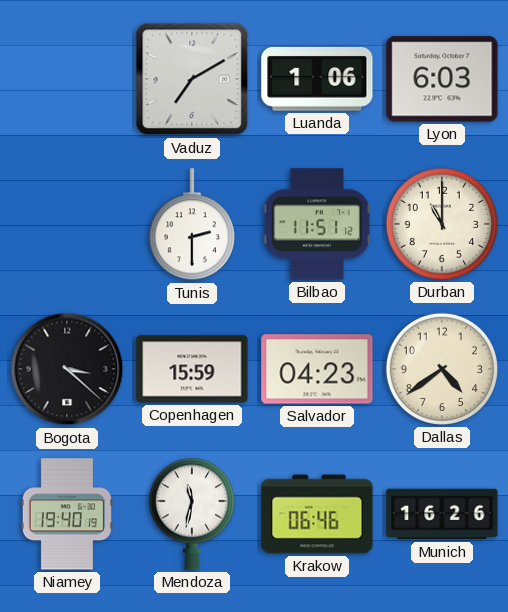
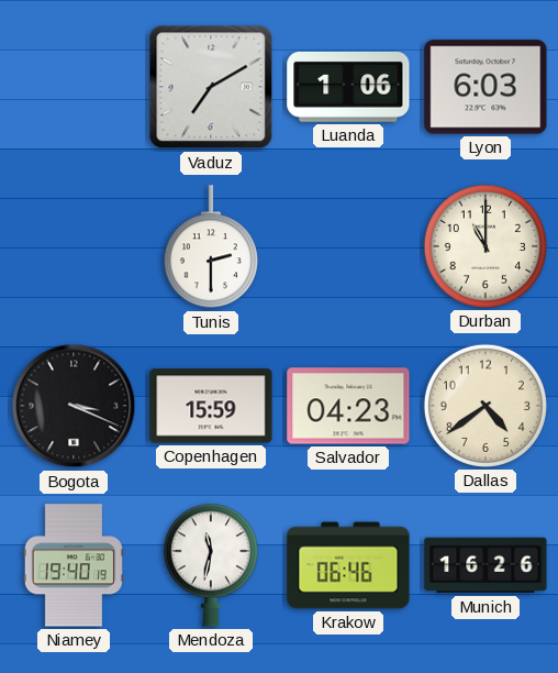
Bilbao: 11:51 -> none
Bogota: 3:22 -> 3:19
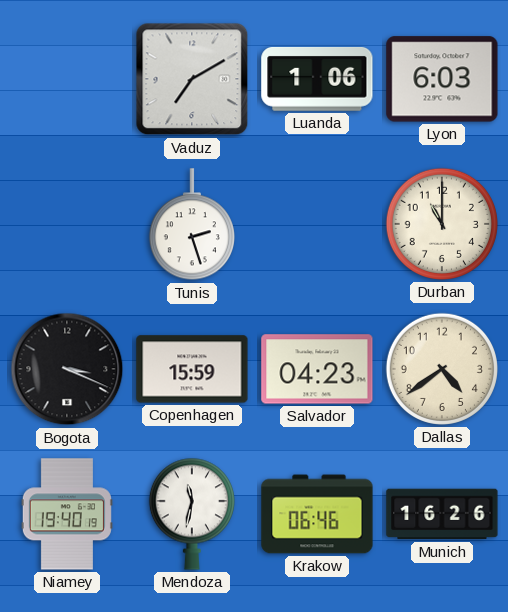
Tunis: 2:30 -> 2:27
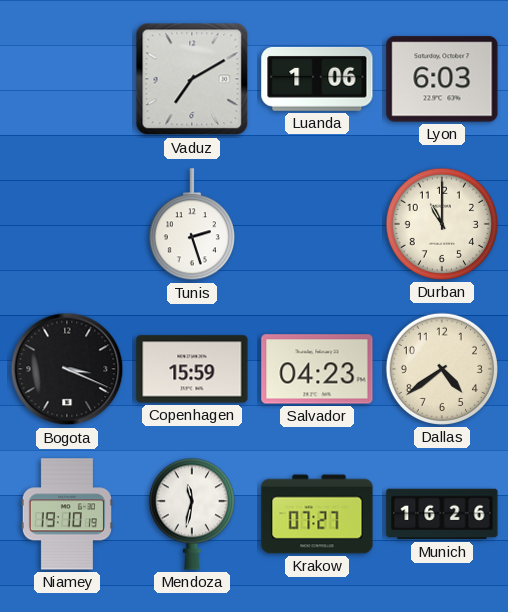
Niamey: 19:40 -> 19:10
Krakow: 06:46 -> 07:27
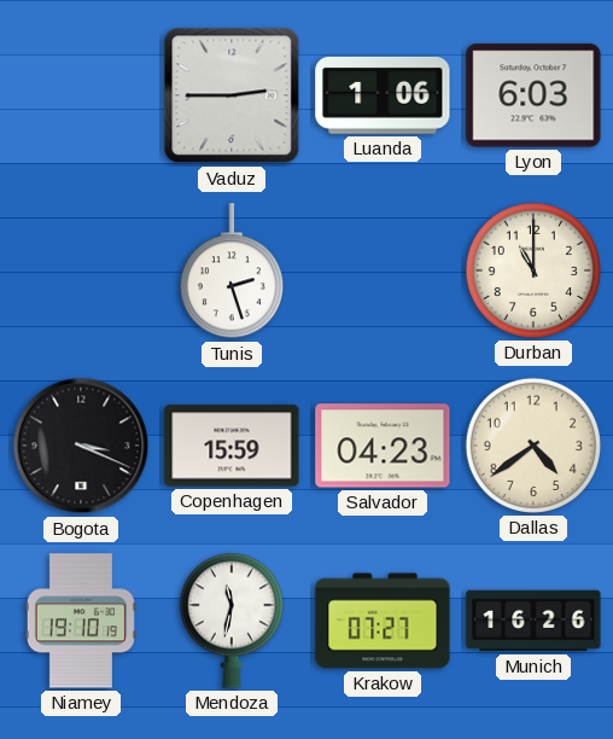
Vaduz: 7:10 -> 2:45
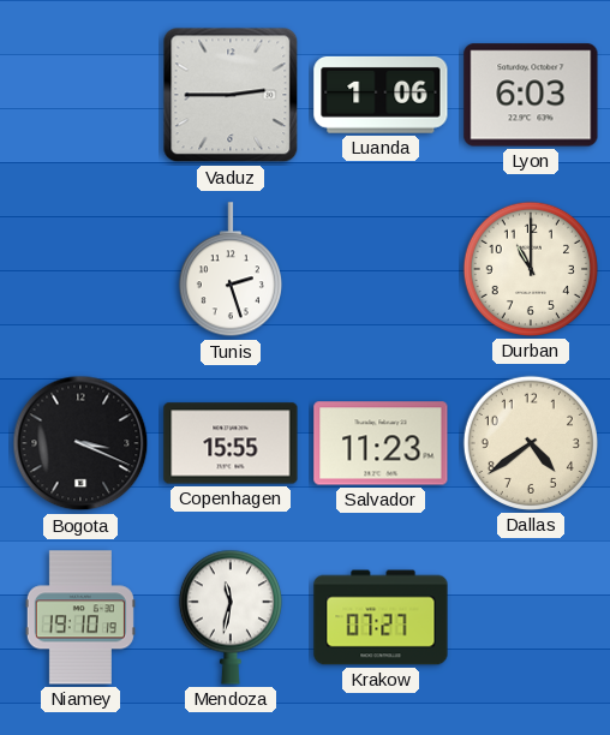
Copenhagen: 15:59 -> 15:55
Salvador: 04:23 -> 11:23
Munich: 16:26 -> none
